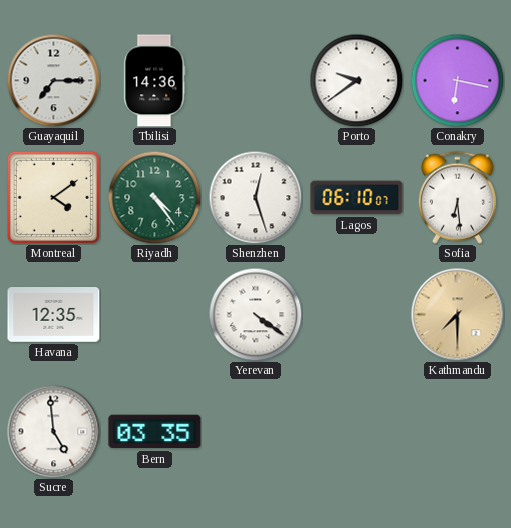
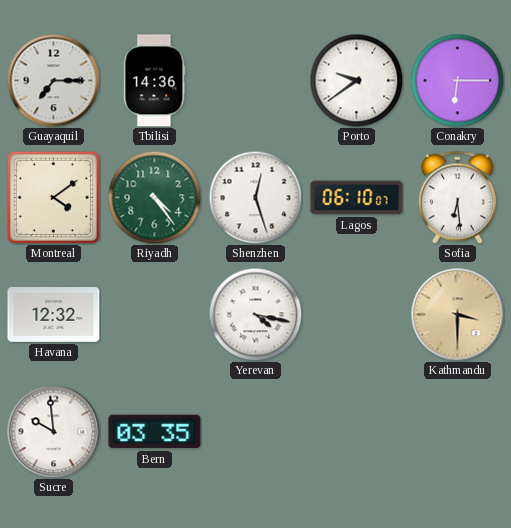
Conakry: 6:17 -> 6:15
Havana: 12:35 -> 12:32
Yerevan: 4:21 -> 4:17
Kathmandu: 7:30 -> 3:30
Sucre: 4:59 -> 9:59
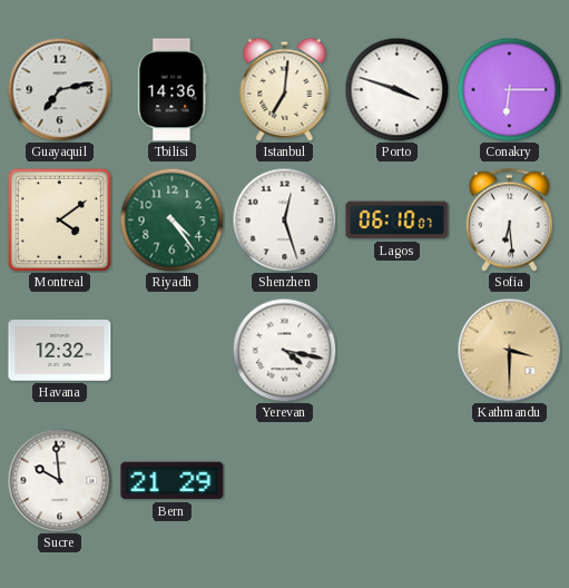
Guayaquil: 7:15 -> 7:13
Istanbul: none -> 7:01
Porto: 9:39 -> 3:48
Bern: 03:35 -> 21:29
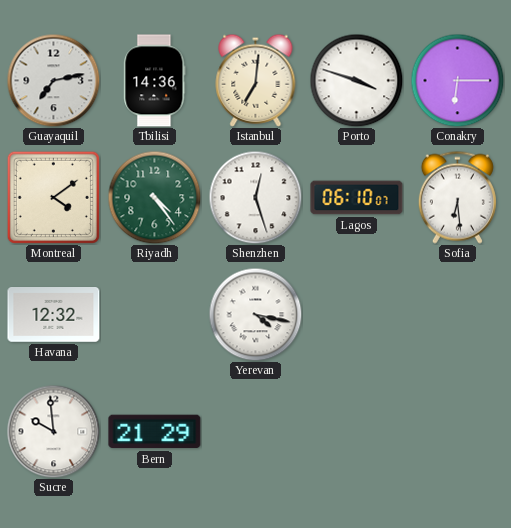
Kathmandu: 3:30 -> none
